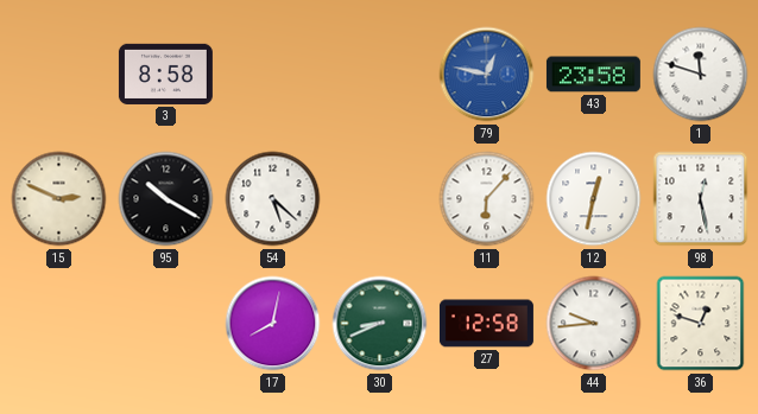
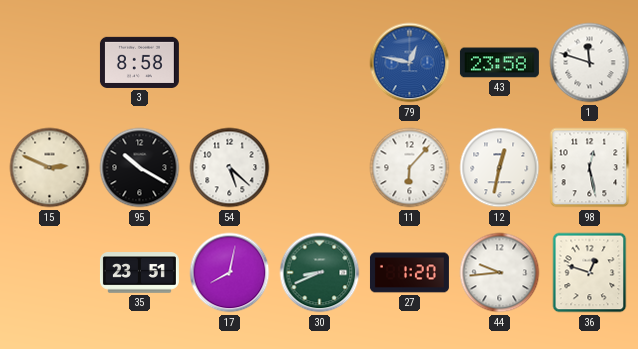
35: none -> 23:51
27: 12:58 -> 1:20
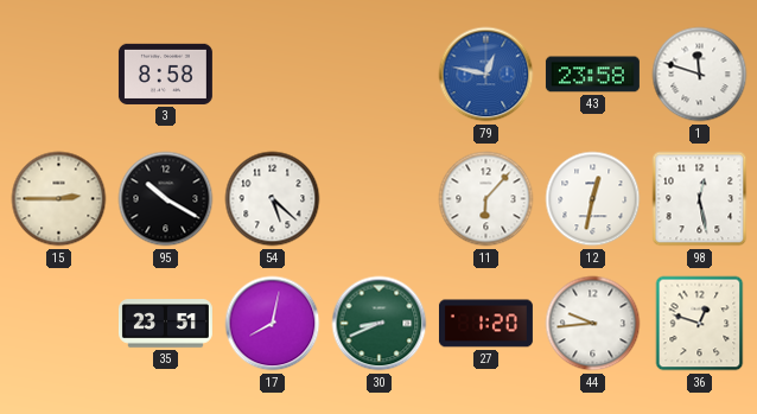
15: 2:49 -> 2:45
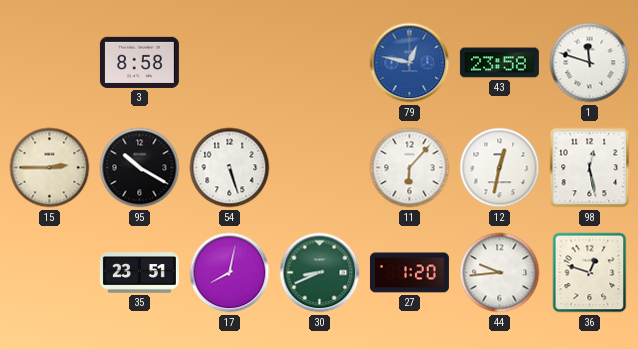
54: 5:22 -> 5:27
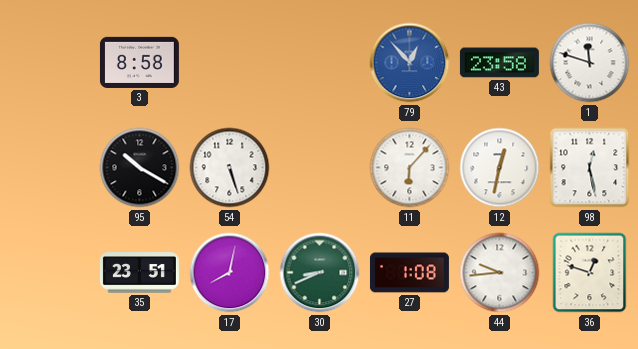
79: 12:47 -> 12:53
15: 2:45 -> none
27: 1:20 -> 1:08
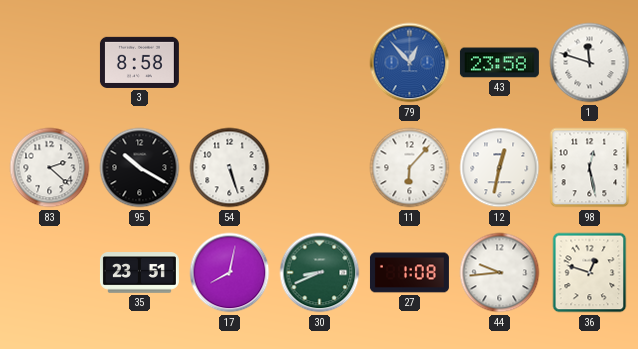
83: none -> 2:22
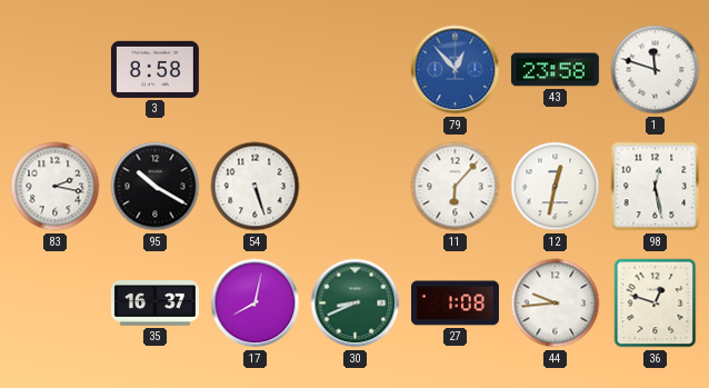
83: 2:22 -> 2:17
35: 23:51 -> 16:37
